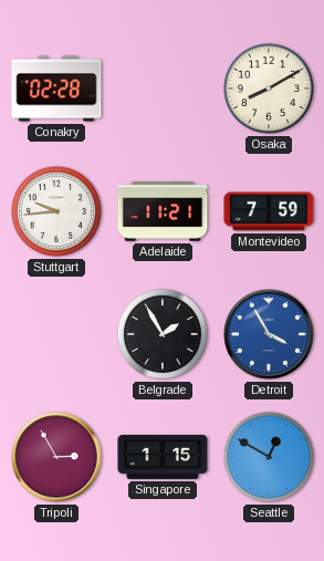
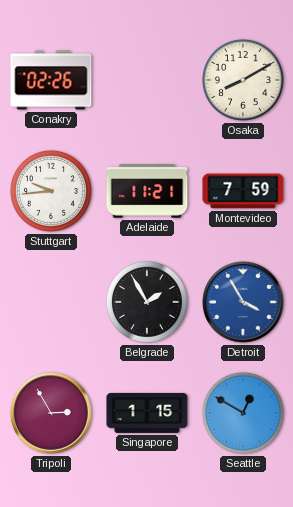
Conakry: 02:28 -> 02:26
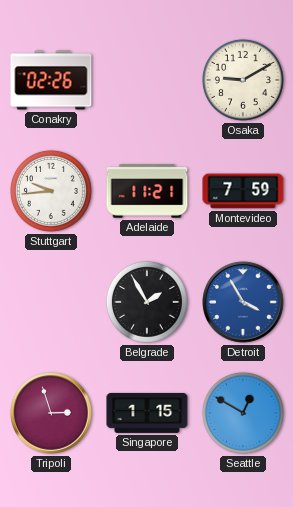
Osaka: 8:10 -> 9:10
Tripoli: 2:55 -> 2:57
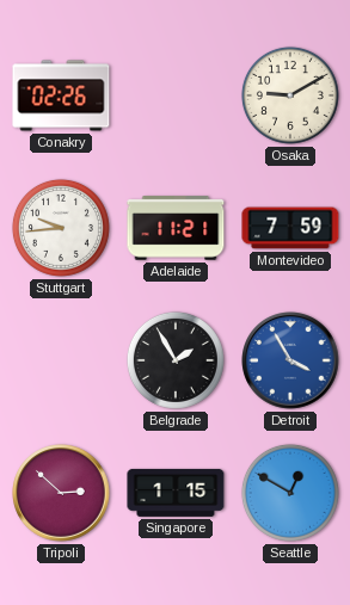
Tripoli: 2:57 -> 2:52
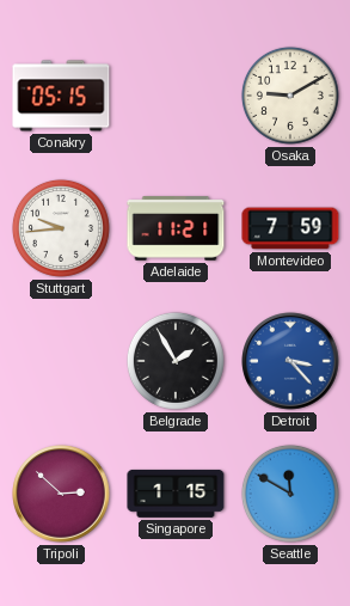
Conakry: 02:26 -> 05:15
Detroit: 3:55 -> 3:23
Seattle: 12:50 -> 11:50
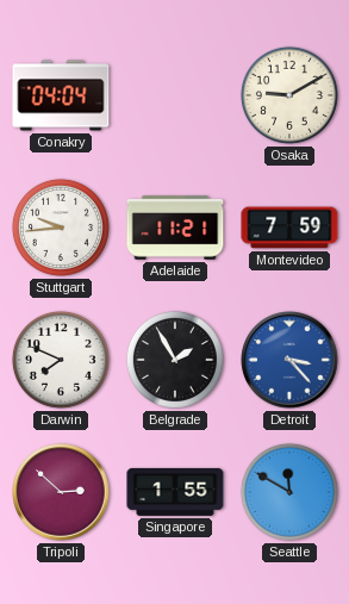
Conakry: 05:15 -> 04:04
Darwin: none -> 7:49
Singapore: 1:15 -> 1:55
